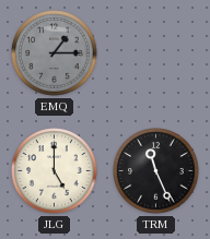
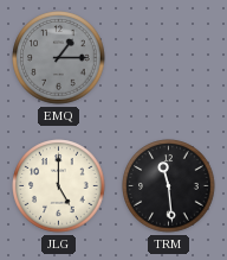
TRM: 11:26 -> 11:29
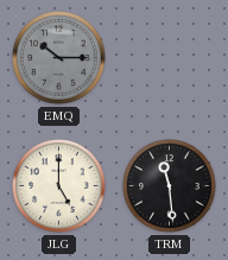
EMQ: 1:15 -> 10:15
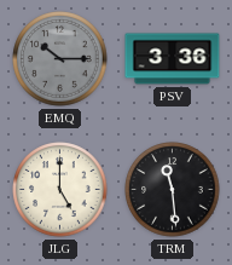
PSV: none -> 3:36
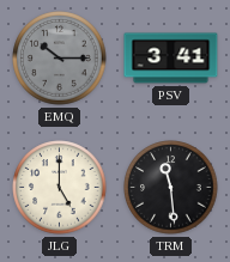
PSV: 3:36 -> 3:41
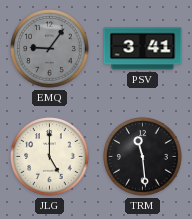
EMQ: 10:15 -> 9:06
